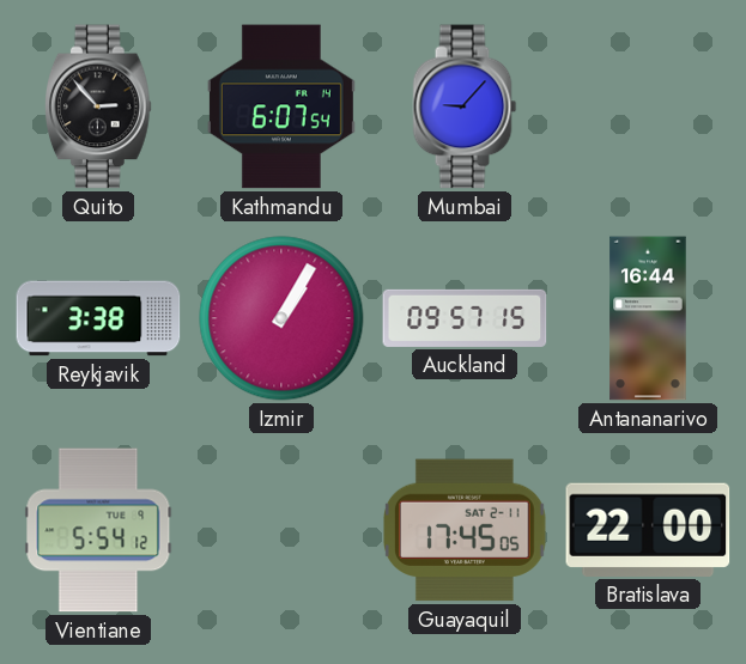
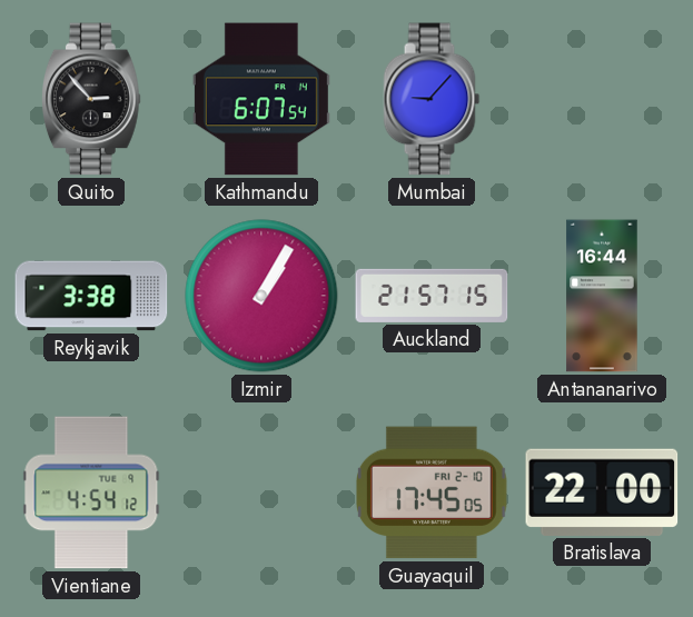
Auckland: 09:57 -> 21:57
Vientiane: 5:54 -> 4:54
Guayaquil date: SAT 2-11 -> FRI 2-10
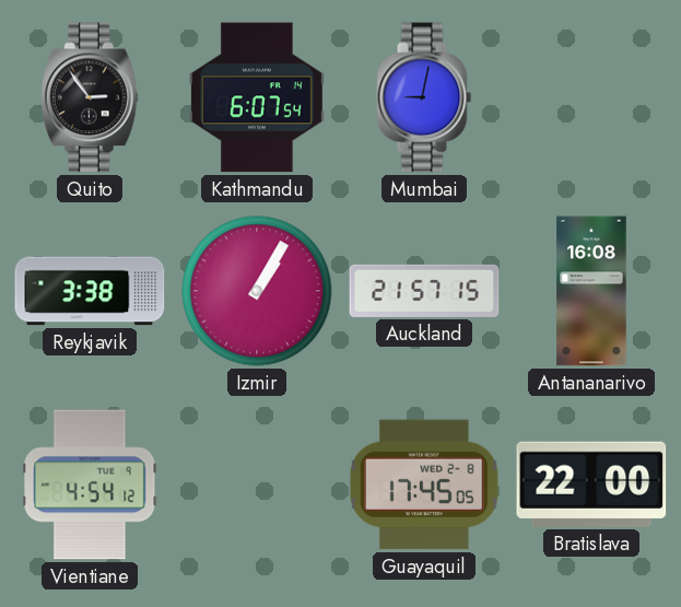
Quito: 2:53 -> 2:54
Mumbai: 9:07 -> 9:02
Antananarivo: 16:44 -> 16:08
Guayaquil date: FRI 2-10 -> WED 2-8
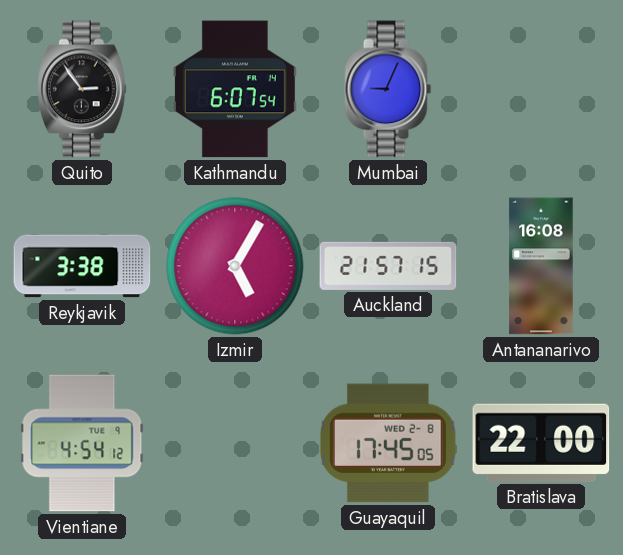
Mumbai: 9:02 -> 9:04
Izmir: 1:05 -> 5:05
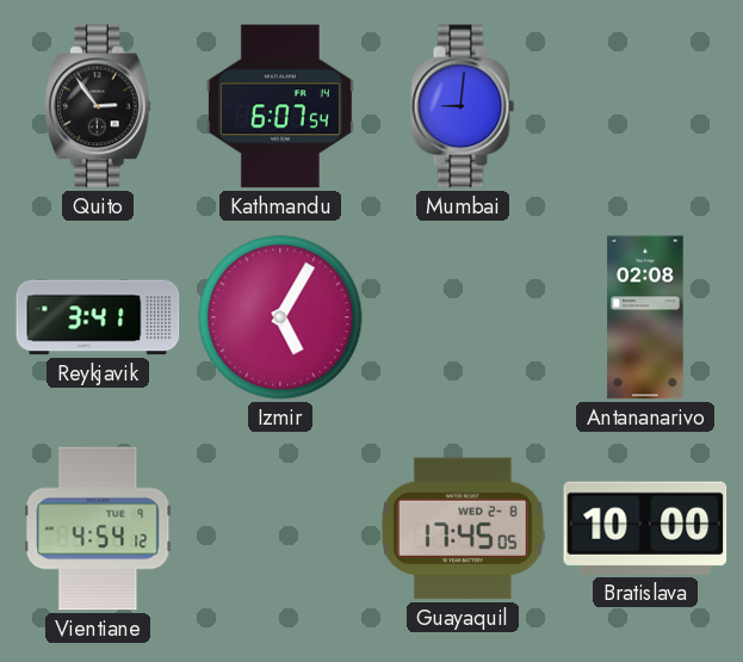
Mumbai: 9:04 -> 9:01
Reykjavik: 3:38 -> 3:41
Auckland: 21:57 -> none
Antananarivo: 16:08 -> 02:08
Bratislava: 22:00 -> 10:00
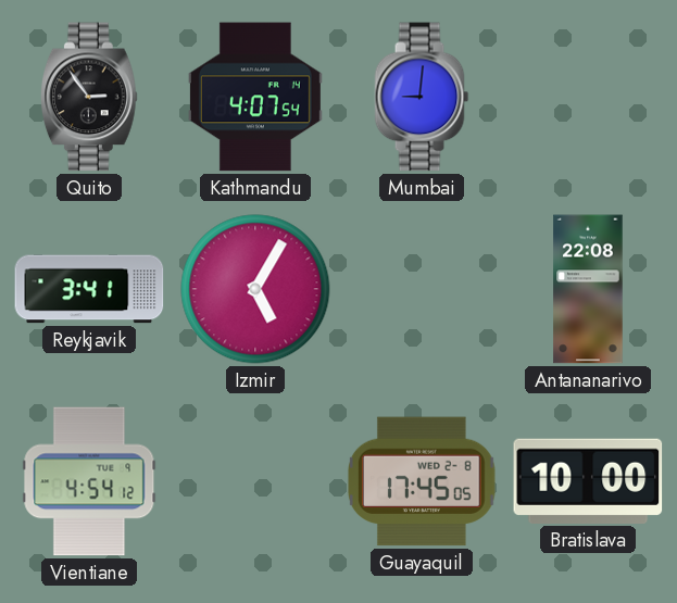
Kathmandu: 6:07 -> 4:07
Antananarivo: 02:08 -> 22:08
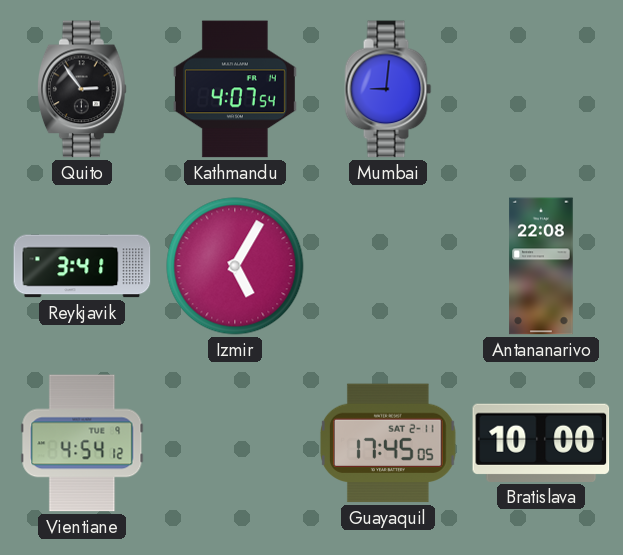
Guayaquil date: WED 2-8 -> SAT 2-11
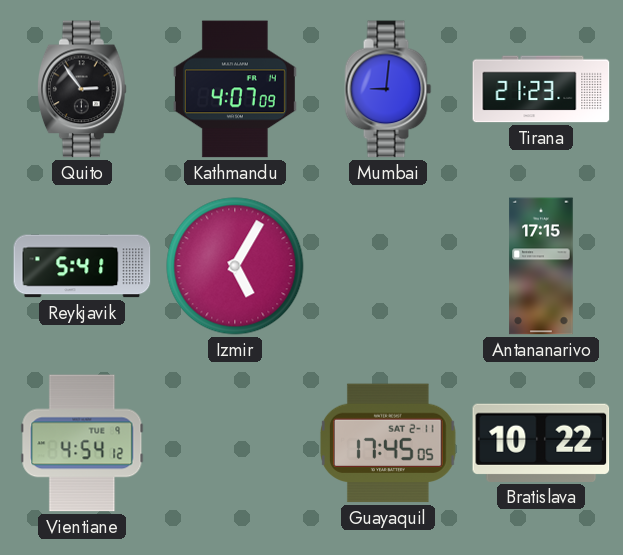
Kathmandu: 4:07:54 -> 4:07:09
Tirana: none -> 21:23
Reykjavik: 3:41 -> 5:41
Antananarivo: 22:08 -> 17:15
Bratislava: 10:00 -> 10:22
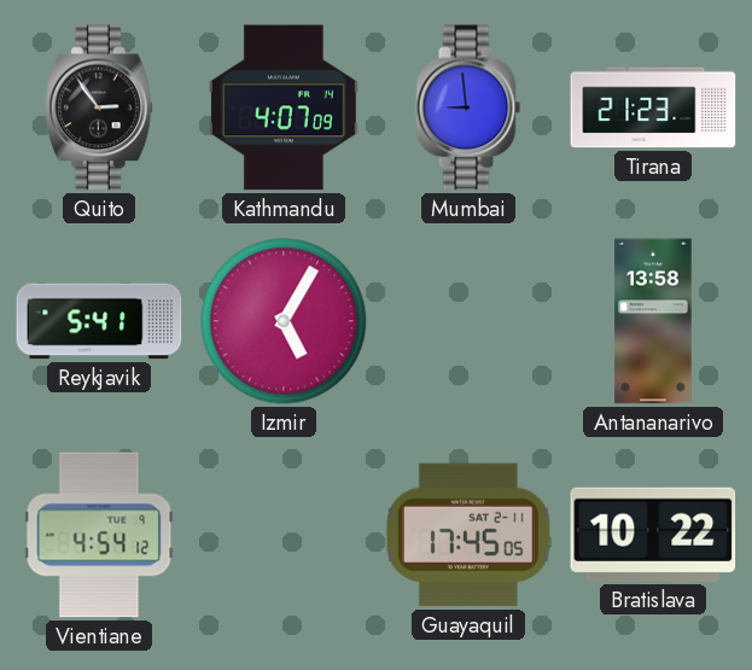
Mumbai: 9:01 -> 8:59
Antananarivo: 17:15 -> 13:58
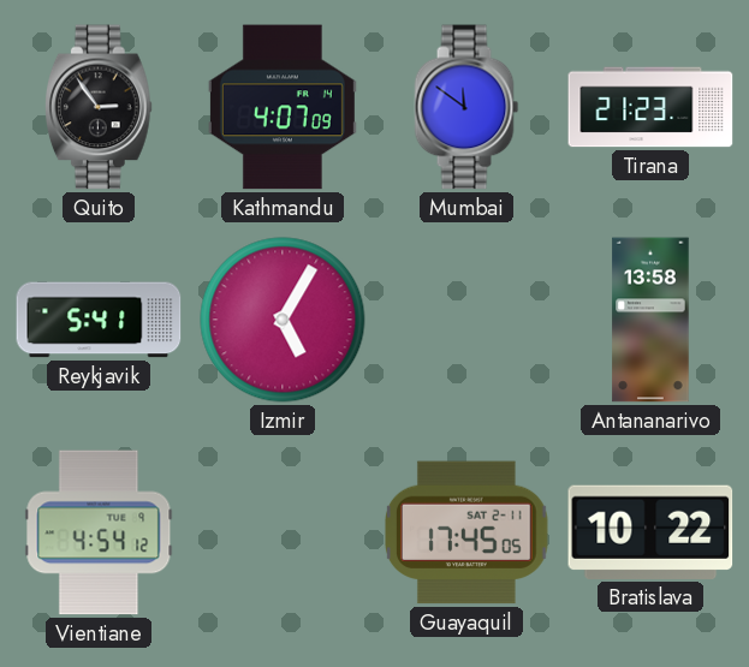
Mumbai: 8:59 -> 11:51
